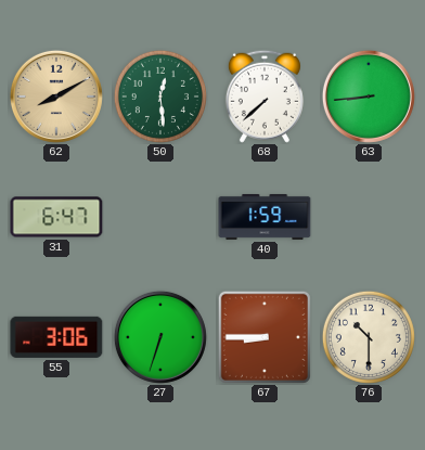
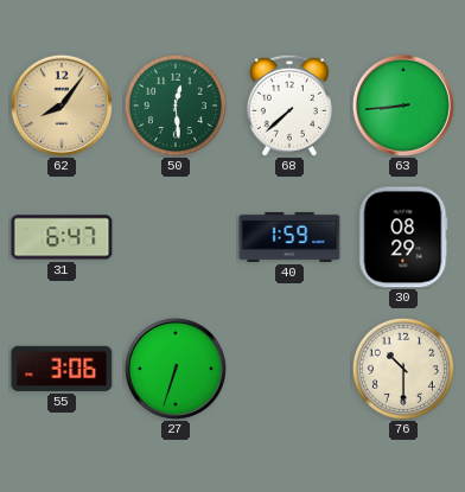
62: 8:10 -> 8:06
30: none -> 08:29
67: 8:45 -> none
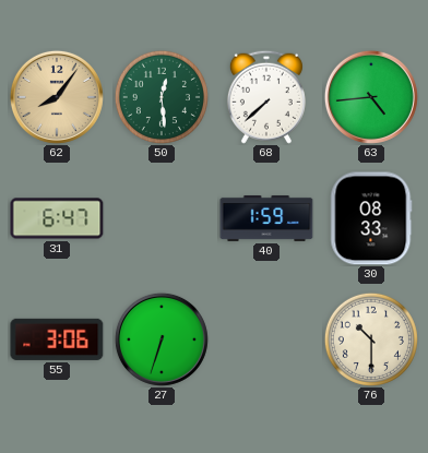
63: 8:44 -> 4:44
30: 08:29 -> 08:33
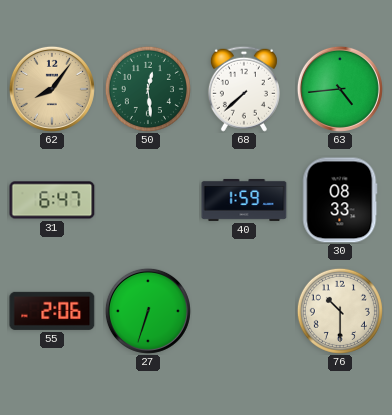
55: 3:06 -> 2:06
